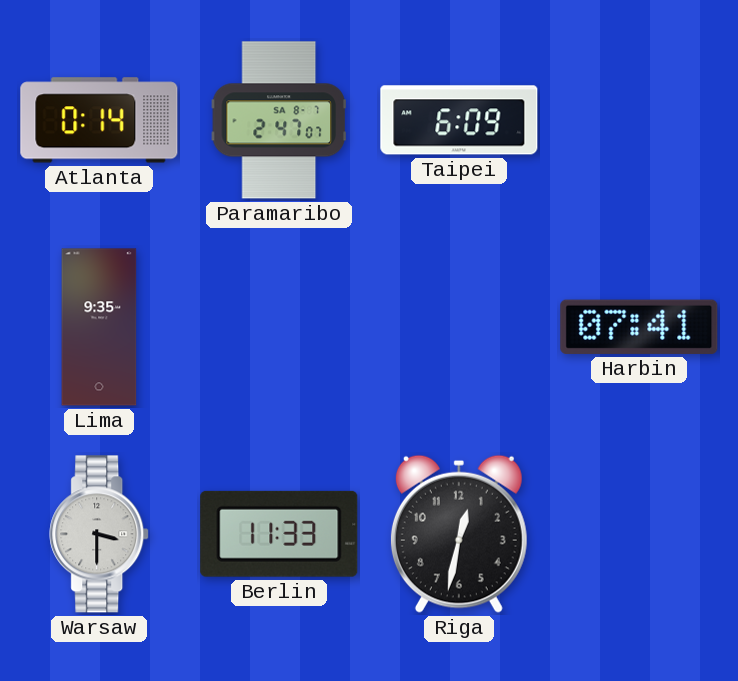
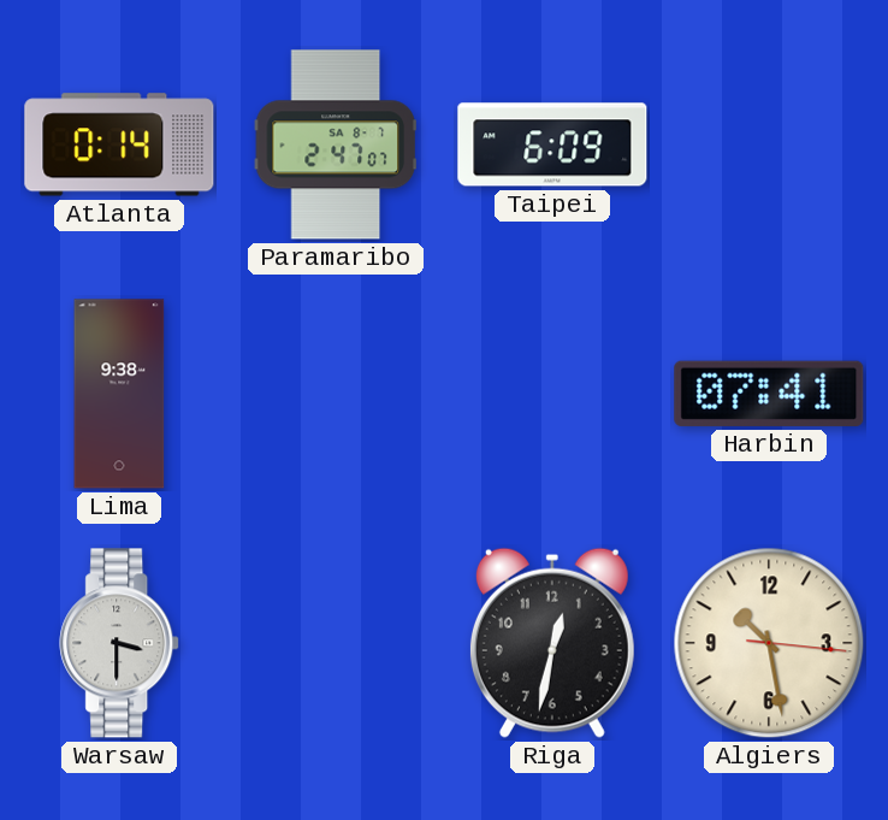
Lima: 9:35 -> 9:38
Berlin: 11:33 -> none
Algiers: none -> 10:28
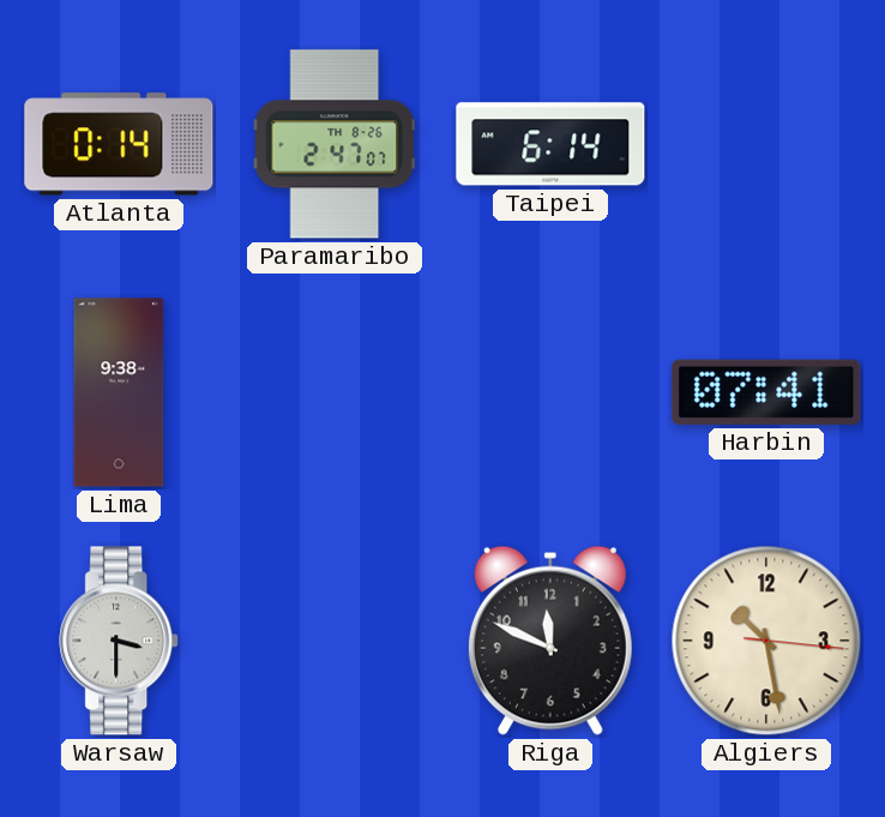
Paramaribo date: SA 8-7 -> TH 8-26
Taipei: 6:09 -> 6:14
Riga: 12:32 -> 11:49
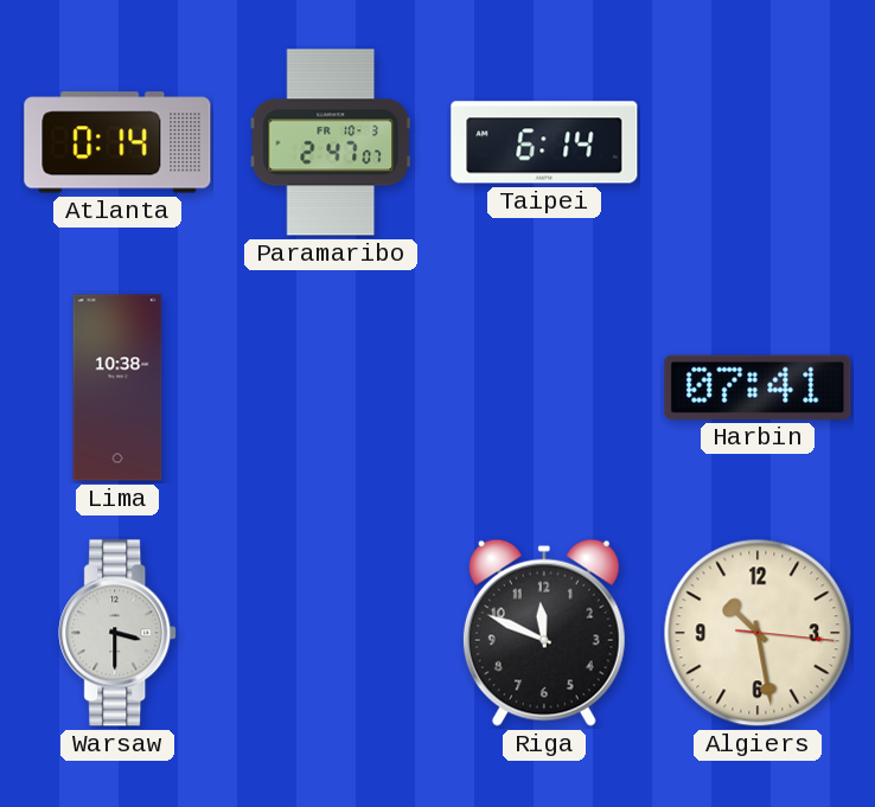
Paramaribo date: TH 8-26 -> FR 10-3
Lima: 9:38 -> 10:38
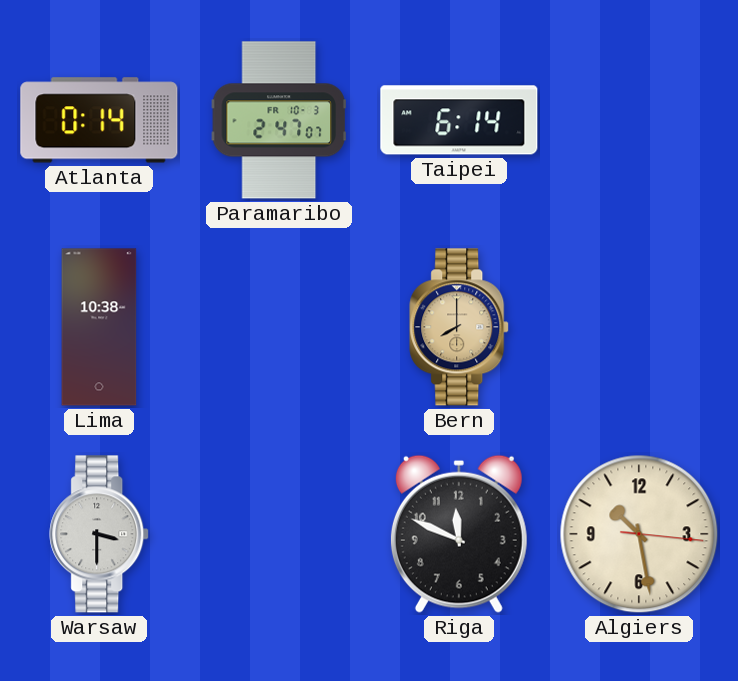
Bern: none -> 8:00
Harbin: 07:41 -> none
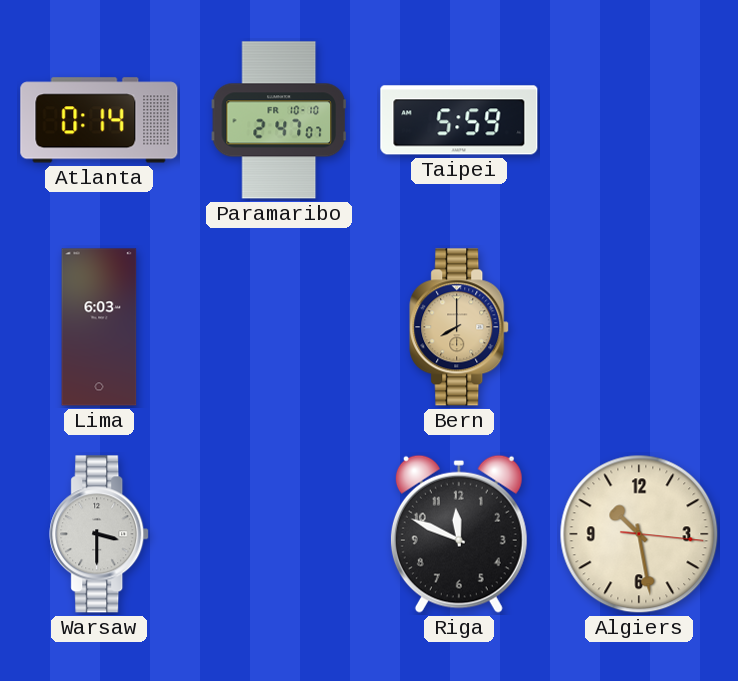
Paramaribo date: FR 10-3 -> FR 10-10
Taipei: 6:14 -> 5:59
Lima: 10:38 -> 6:03
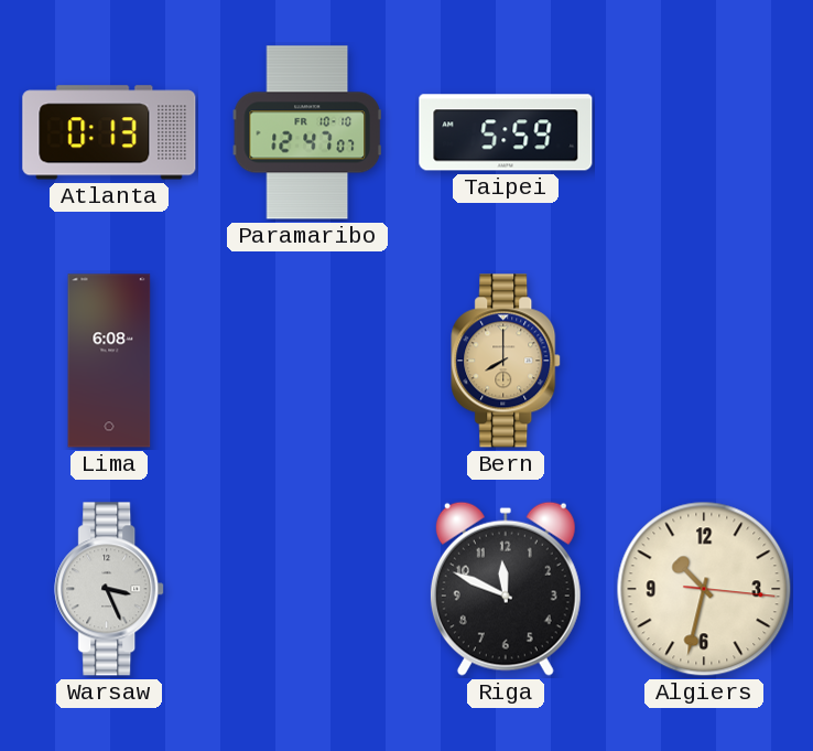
Atlanta: 0:14 -> 0:13
Paramaribo: 2:47 -> 12:47
Lima: 6:03 -> 6:08
Warsaw: 3:30 -> 3:26
Algiers: 10:28 -> 10:32
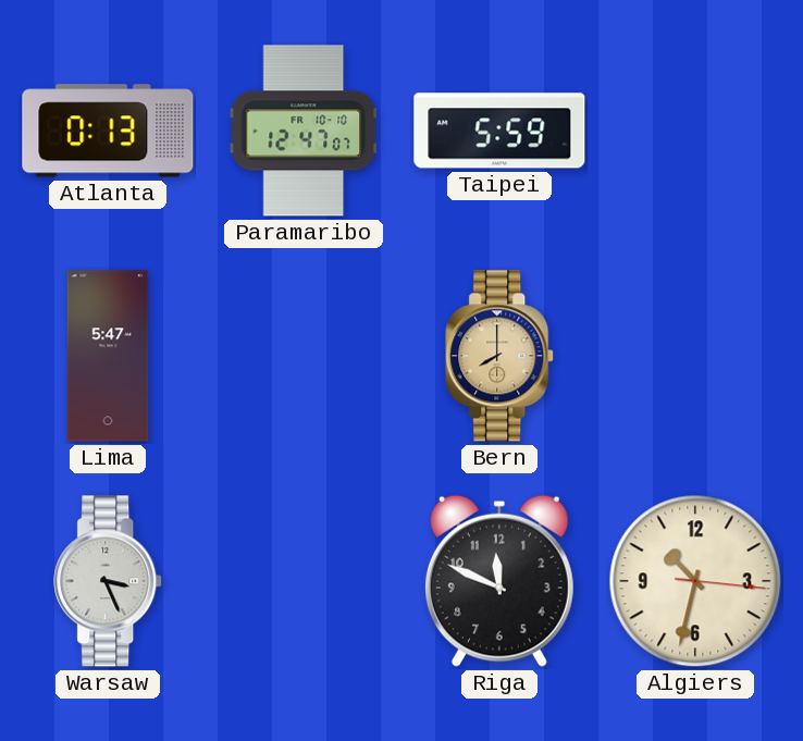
Lima: 6:08 -> 5:47
